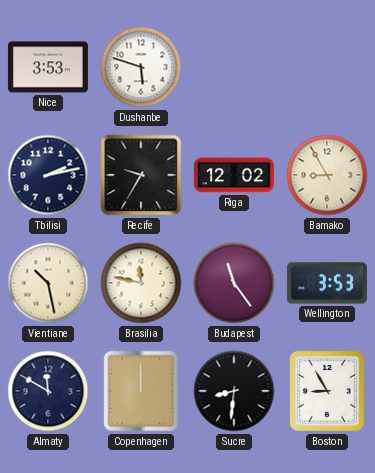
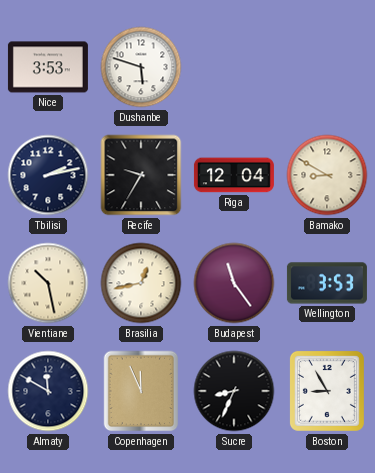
Riga: 12:02 -> 12:04
Bamako: 8:55 -> 8:50
Brasilia: 11:47 -> 12:43
Copenhagen: 12:00 -> 11:56
Sucre: 8:31 -> 8:34
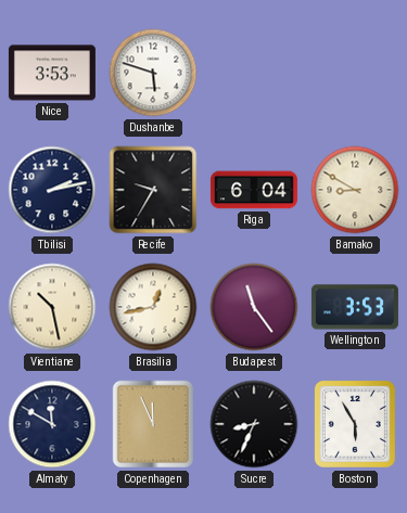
Riga: 12:04 -> 6:04
Boston: 8:55 -> 5:55
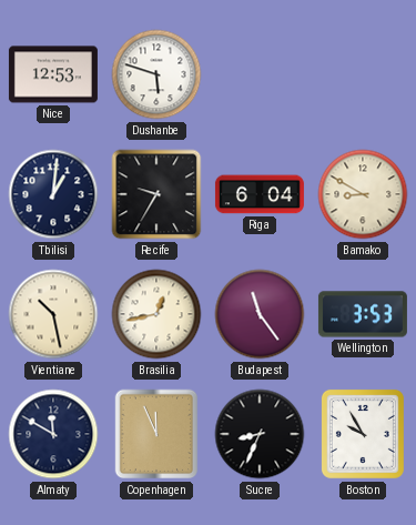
Nice: 3:53 -> 12:53
Tbilisi: 2:13 -> 1:01
Boston: 5:55 -> 9:55
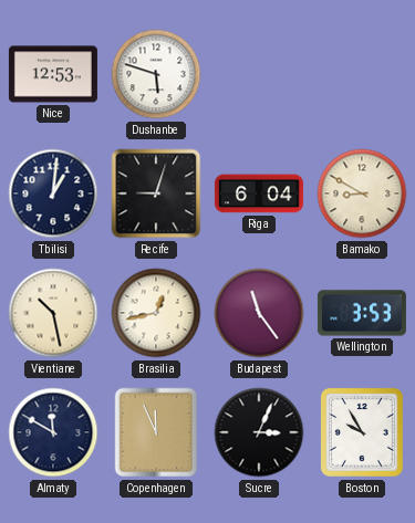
Recife: 9:35 -> 9:03
Sucre: 8:34 -> 3:04
